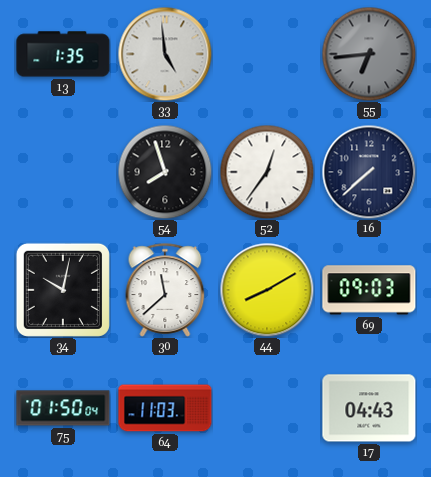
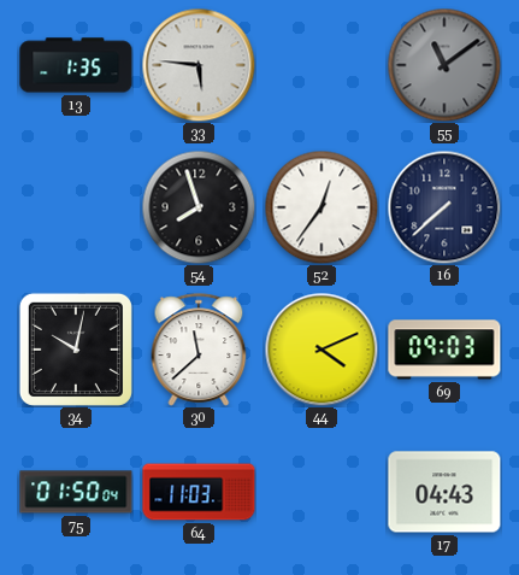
33: 4:59 -> 5:46
55: 6:44 -> 11:09
44: 8:10 -> 4:11
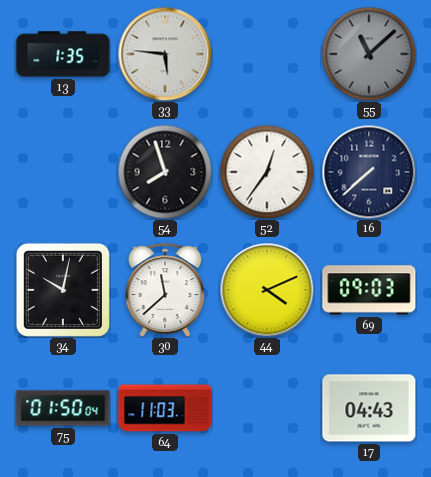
55: 11:09 -> 11:08
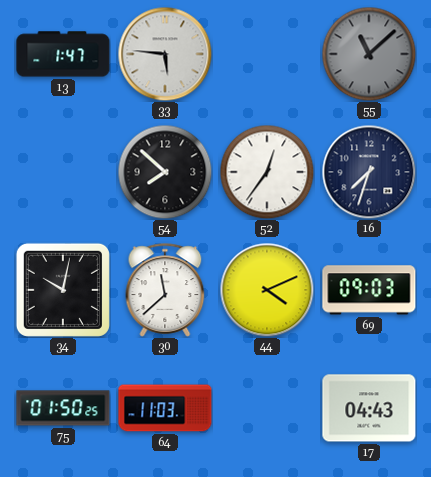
13: 1:35 -> 1:47
54: 7:57 -> 7:52
16: 7:38 -> 7:33
75: 01:50:04 -> 01:50:25
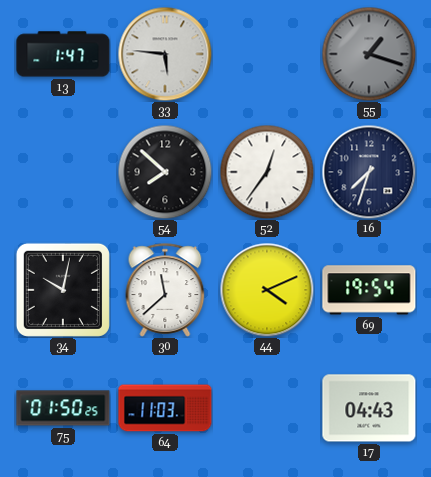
55: 11:08 -> 1:18
69: 09:03 -> 19:54
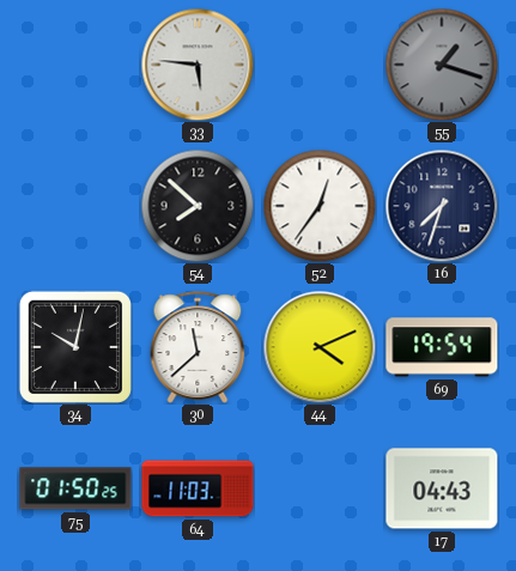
13: 1:47 -> none
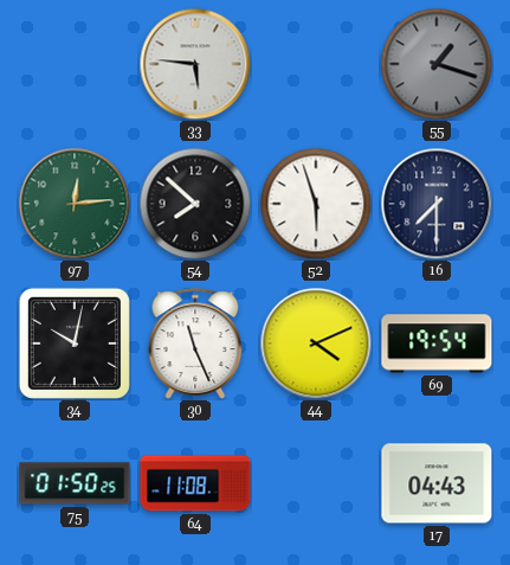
97: none -> 12:14
52: 12:36 -> 5:57
16: 7:33 -> 7:30
30: 11:38 -> 11:26
64: 11:03 -> 11:08
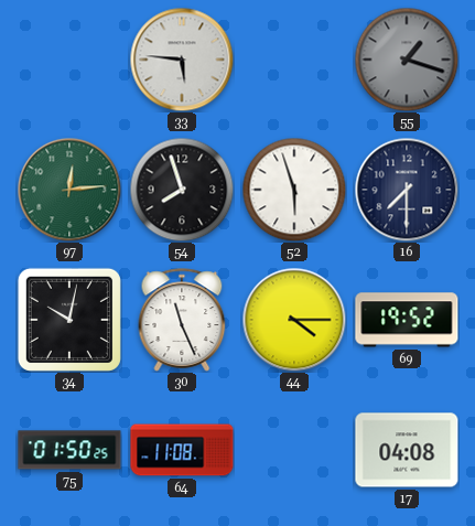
54: 7:52 -> 7:57
44: 4:11 -> 4:15
69: 19:54 -> 19:52
17: 04:43 -> 04:08
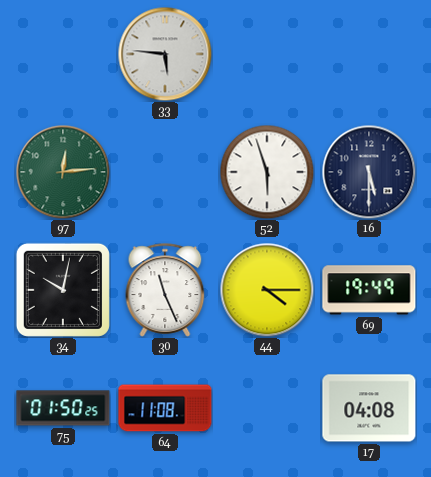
55: 1:18 -> none
54: 7:57 -> none
16: 7:30 -> 5:30
69: 19:52 -> 19:49
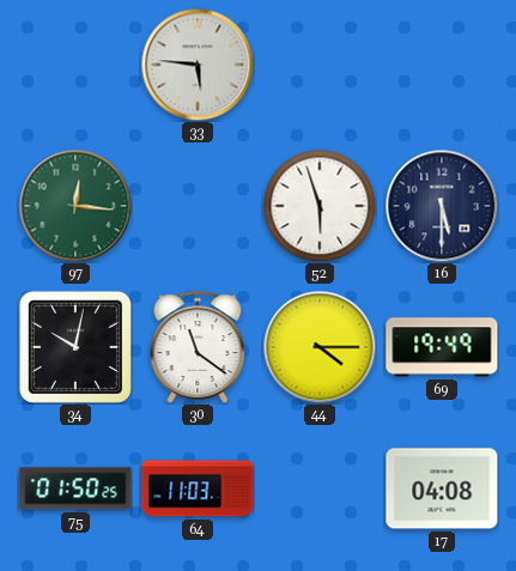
97: 12:14 -> 12:16
30: 11:26 -> 11:21
64: 11:08 -> 11:03
